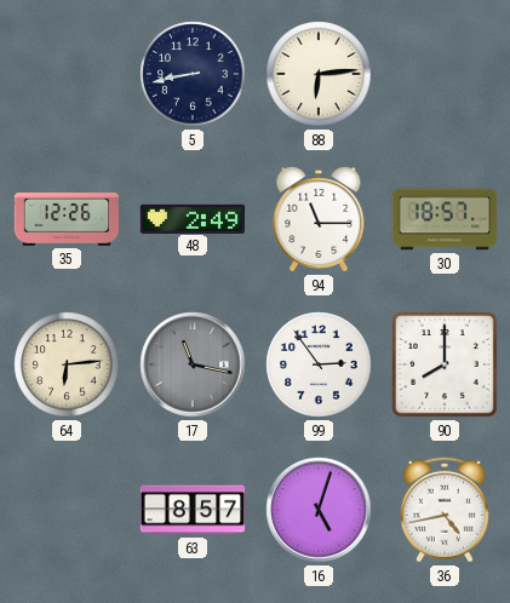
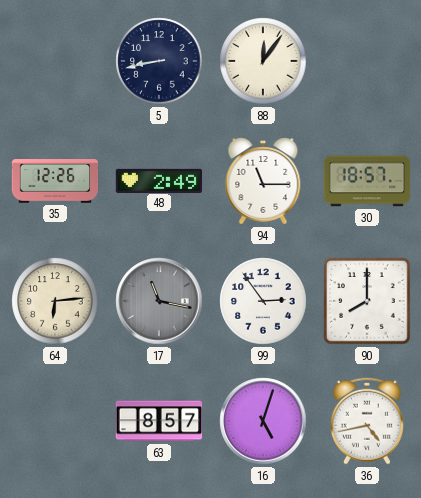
88: 6:14 -> 12:06
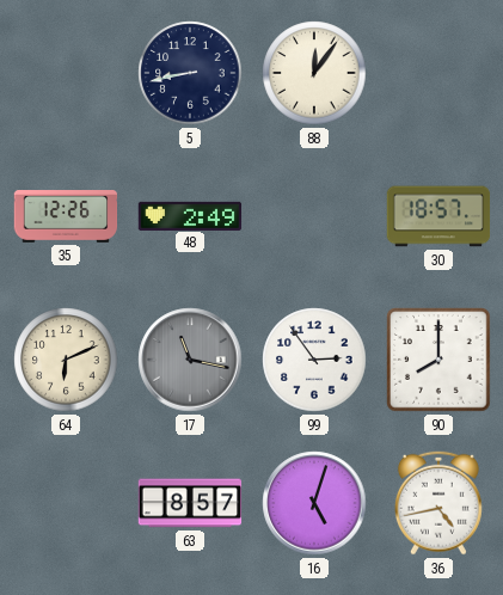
94: 11:15 -> none
64: 6:14 -> 6:11
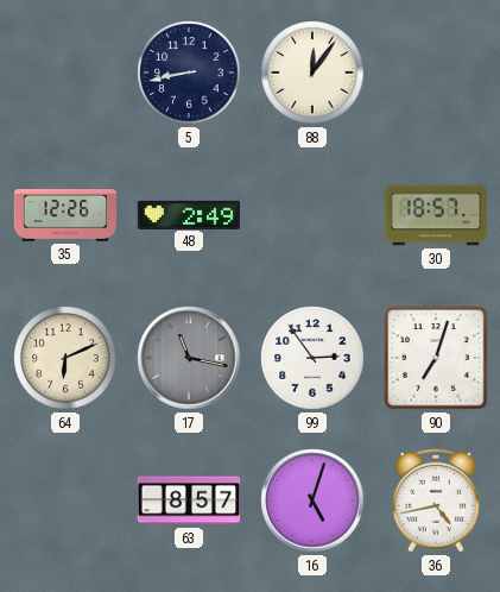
90: 8:00 -> 7:03
